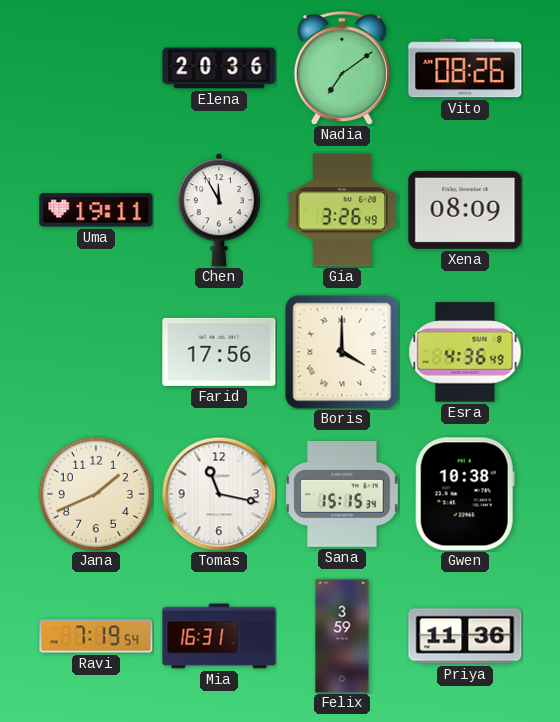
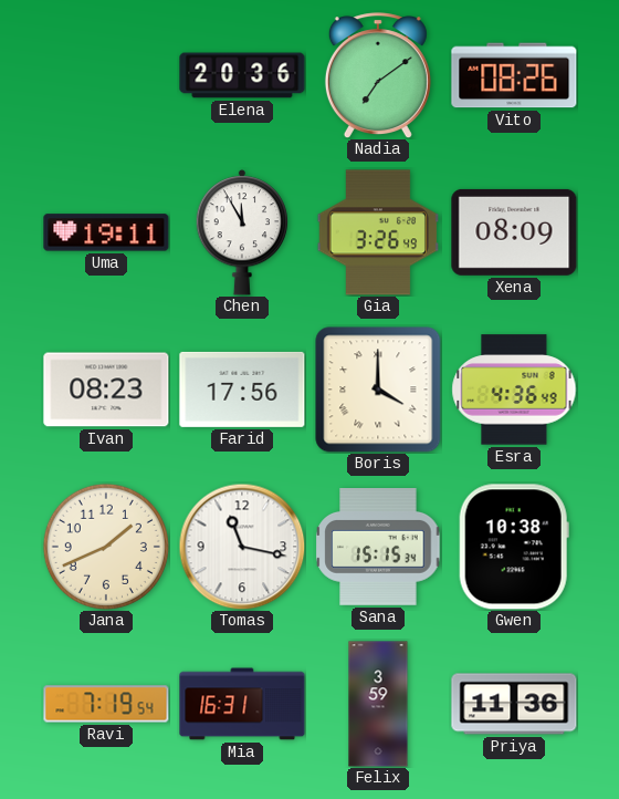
Ivan: none -> 08:23
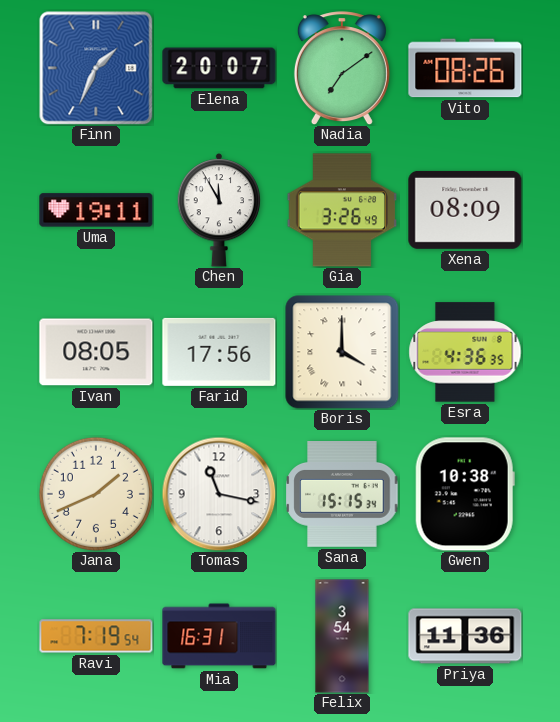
Finn: none -> 1:34
Elena: 20:36 -> 20:07
Ivan: 08:23 -> 08:05
Esra: 4:36:49 -> 4:36:35
Felix: 3:59 -> 3:54
